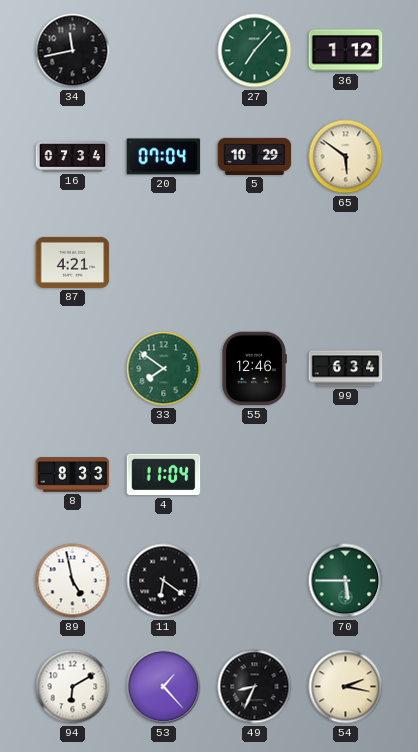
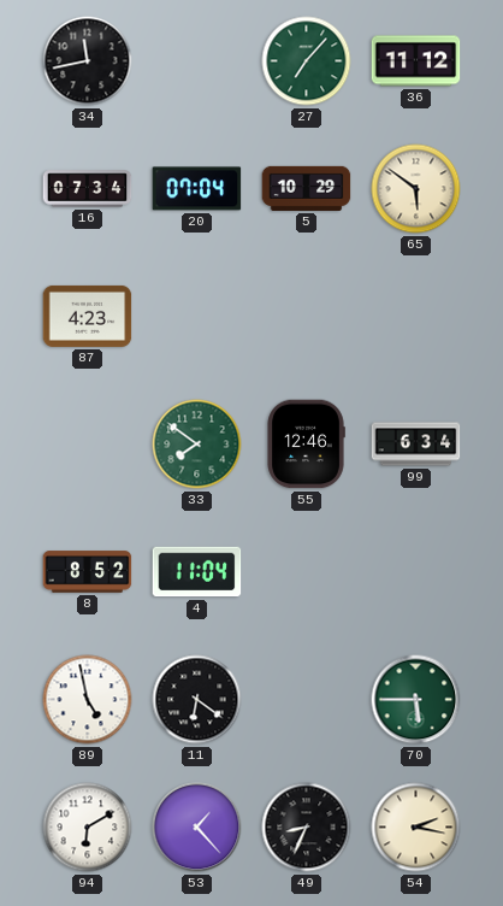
36: 1:12 -> 11:12
87: 4:21 -> 4:23
8: 8:33 -> 8:52
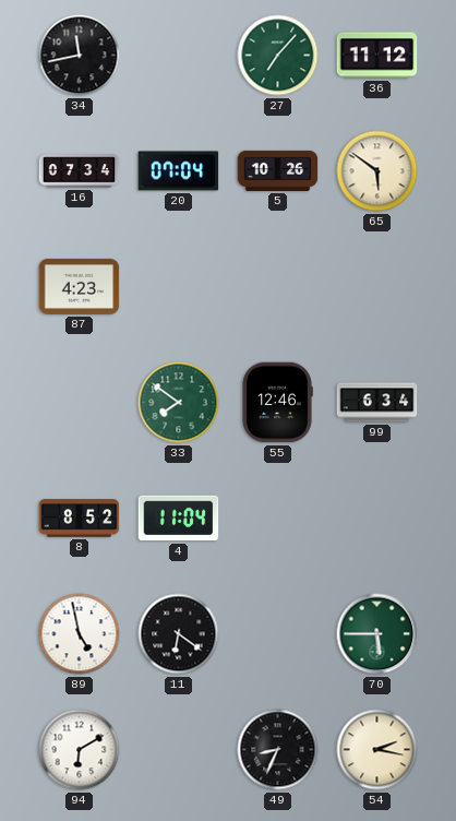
5: 10:29 -> 10:26
53: 1:23 -> none
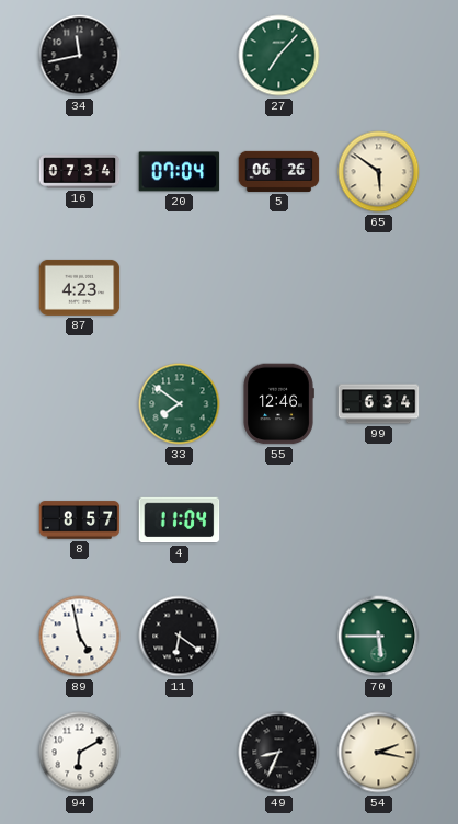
36: 11:12 -> none
5: 10:26 -> 06:26
8: 8:52 -> 8:57
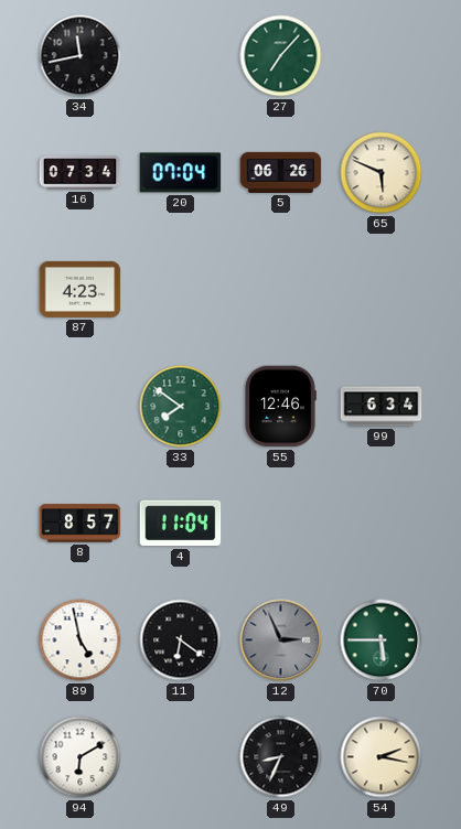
65: 5:51 -> 5:49
12: none -> 2:56
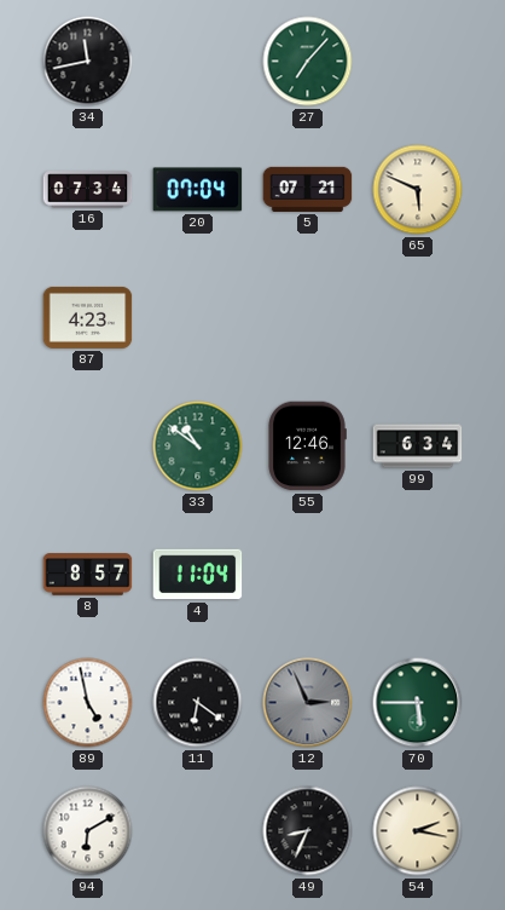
5: 06:26 -> 07:21
33: 7:51 -> 10:51
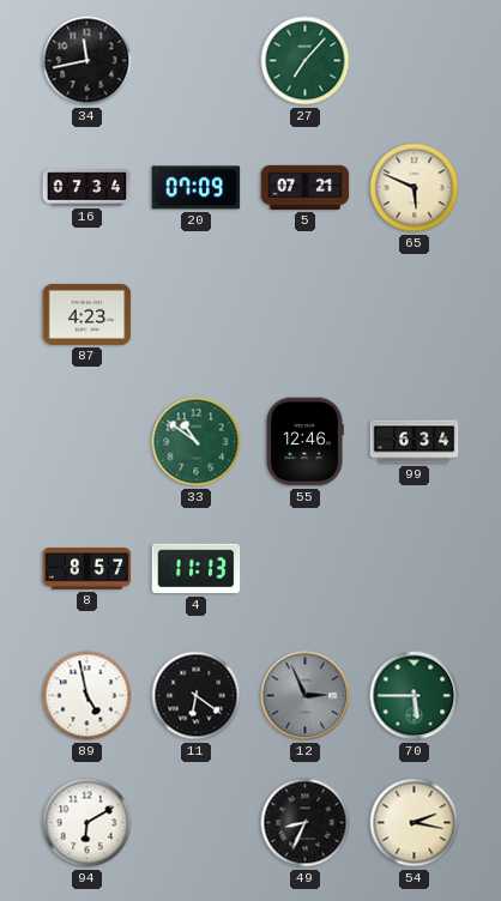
20: 07:04 -> 07:09
4: 11:04 -> 11:13
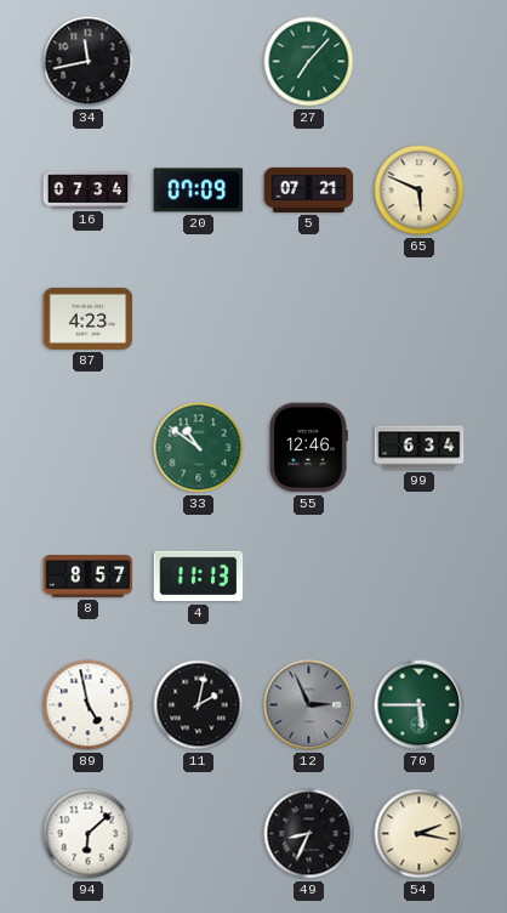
11: 6:21 -> 2:02
94: 6:10 -> 6:08
